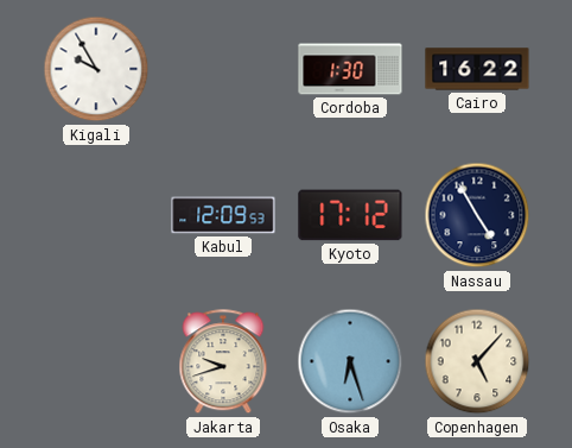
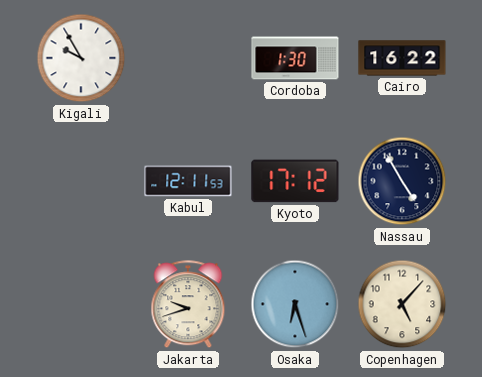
Kabul: 12:09 -> 12:11
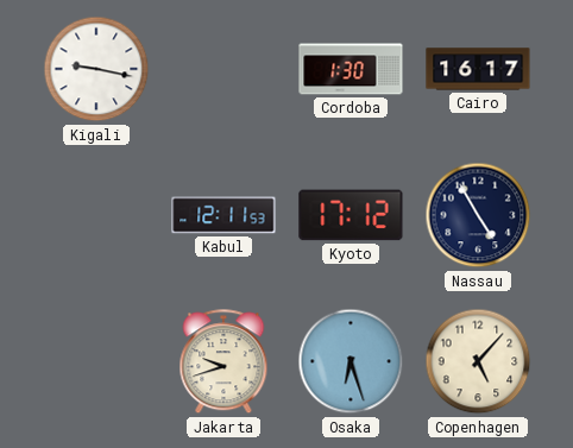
Kigali: 9:55 -> 9:17
Cairo: 16:22 -> 16:17
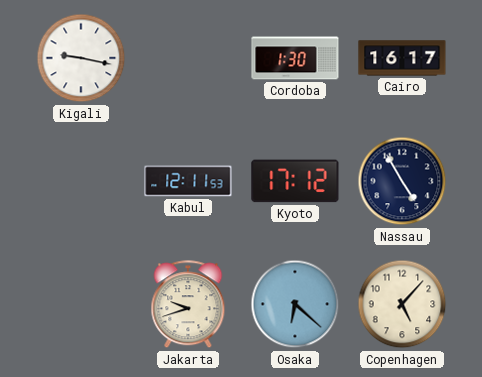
Osaka: 6:27 -> 6:22
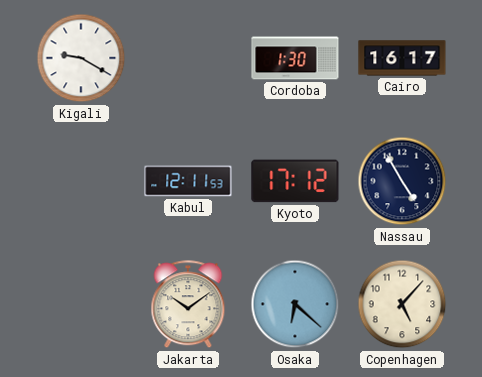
Kigali: 9:17 -> 9:20
Jakarta: 9:42 -> 10:09
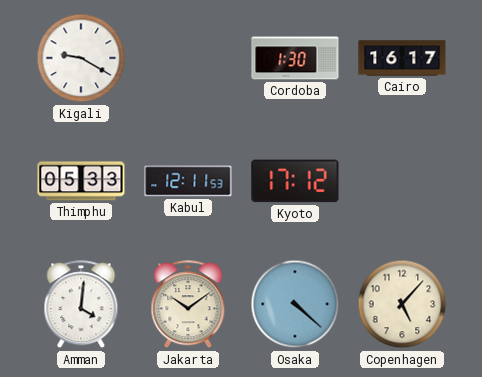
Thimphu: none -> 05:33
Nassau: 4:55 -> none
Amman: none -> 4:01
Osaka: 6:22 -> 4:22
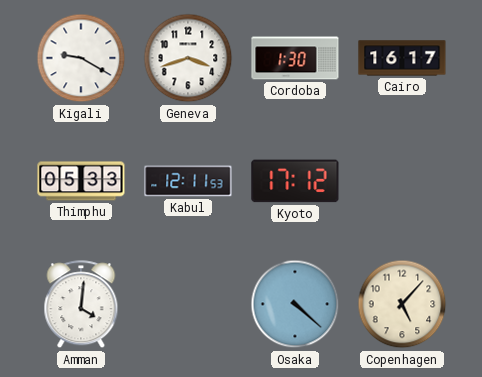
Geneva: none -> 3:42
Jakarta: 10:09 -> none
